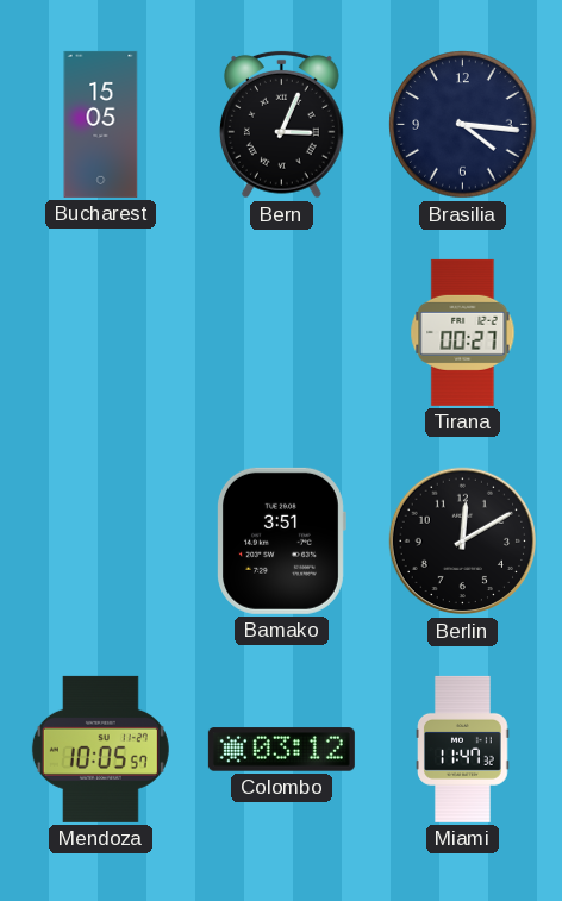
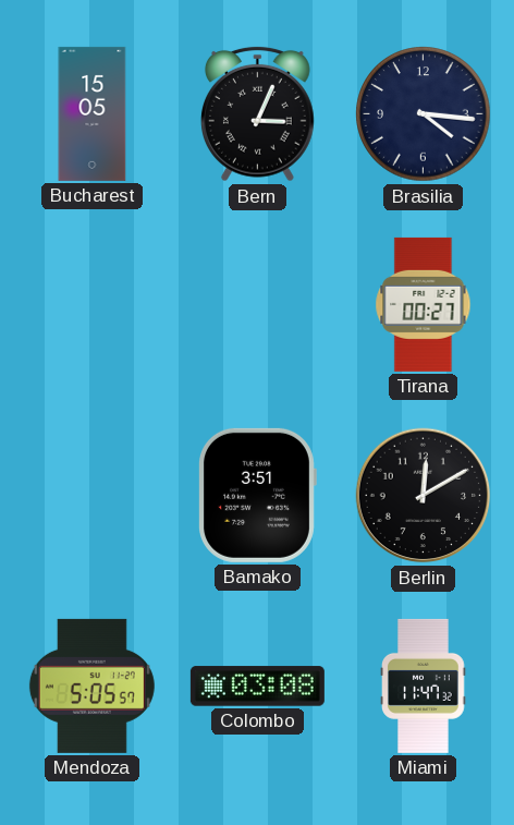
Mendoza: 10:05 -> 5:05
Colombo: 03:12 -> 03:08
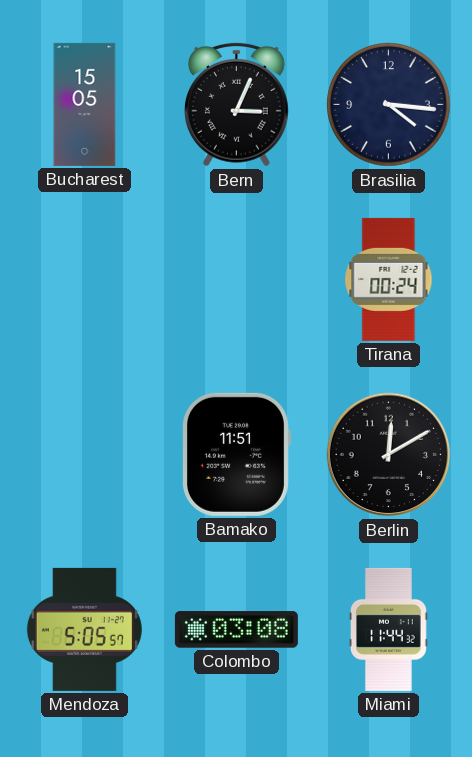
Tirana: 00:27 -> 00:24
Bamako: 3:51 -> 11:51
Miami: 11:47 -> 11:44
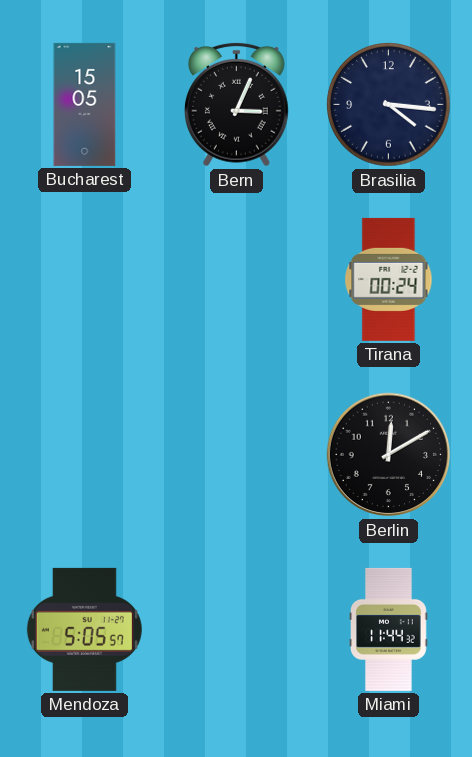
Bamako: 11:51 -> none
Colombo: 03:08 -> none
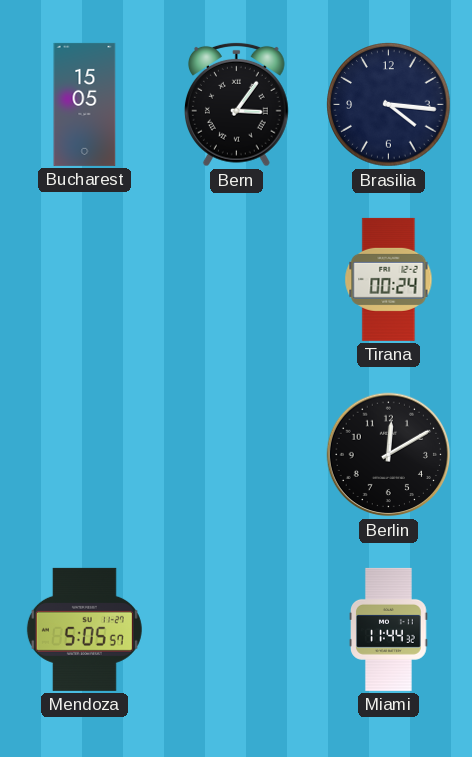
Bern: 3:04 -> 3:06
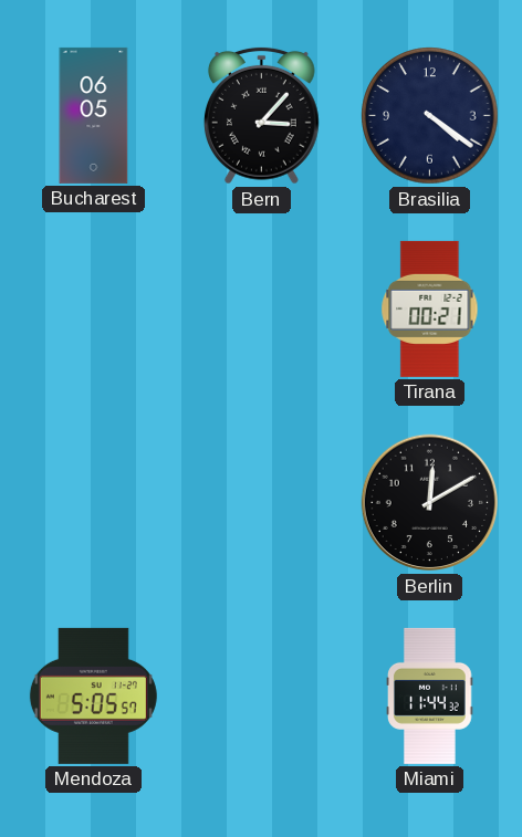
Bucharest: 15:05 -> 06:05
Bern: 3:06 -> 3:07
Brasilia: 4:16 -> 4:21
Tirana: 00:24 -> 00:21
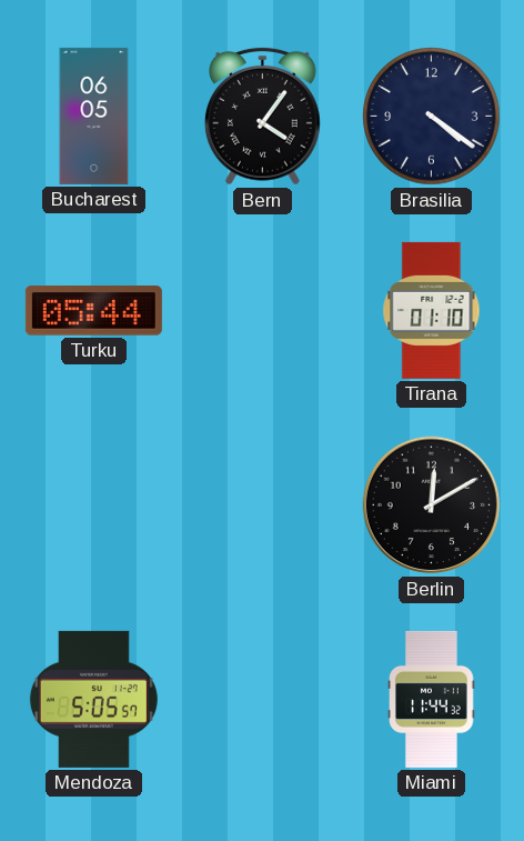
Bern: 3:07 -> 4:06
Turku: none -> 05:44
Tirana: 00:21 -> 01:10
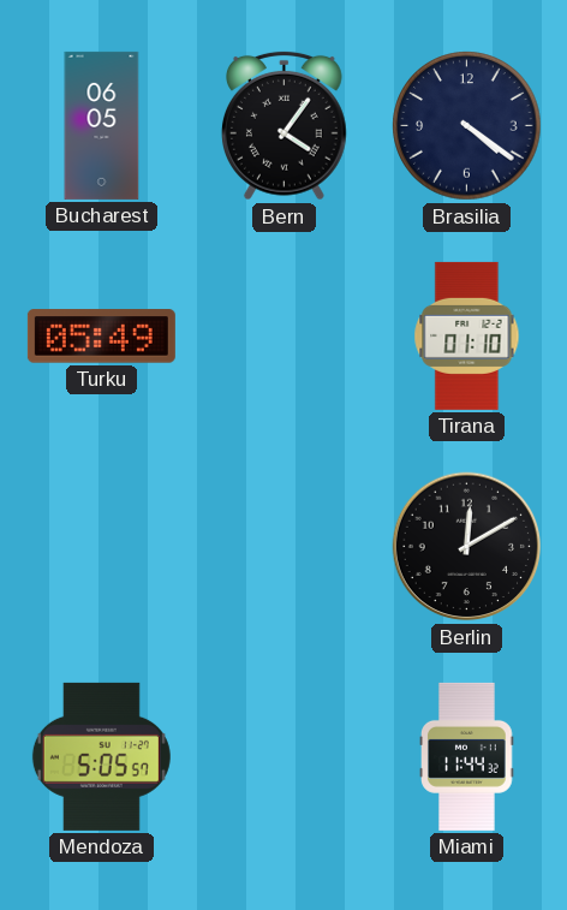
Turku: 05:44 -> 05:49
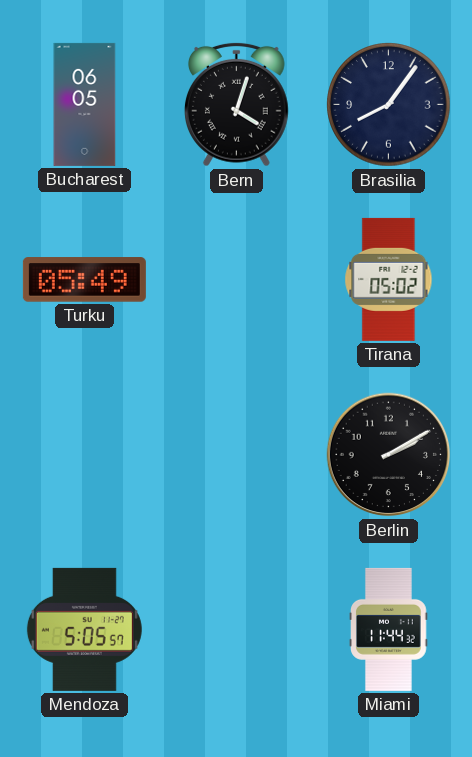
Bern: 4:06 -> 4:03
Brasilia: 4:21 -> 8:06
Tirana: 01:10 -> 05:02
Berlin: 12:10 -> 2:10
